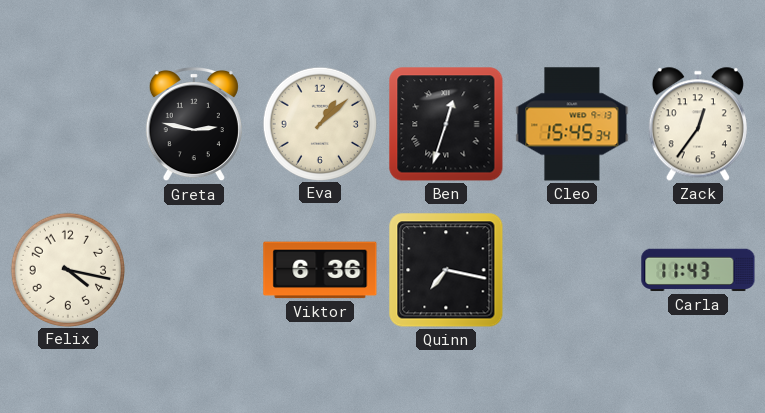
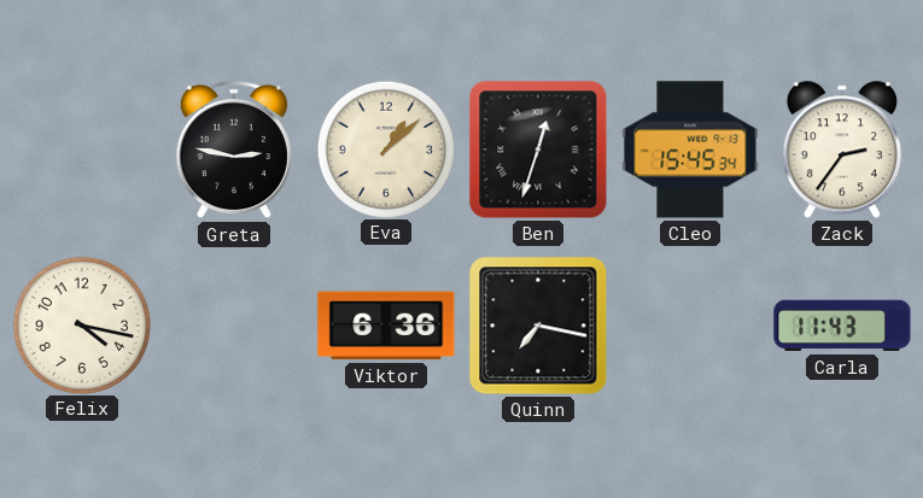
Zack: 12:36 -> 2:36
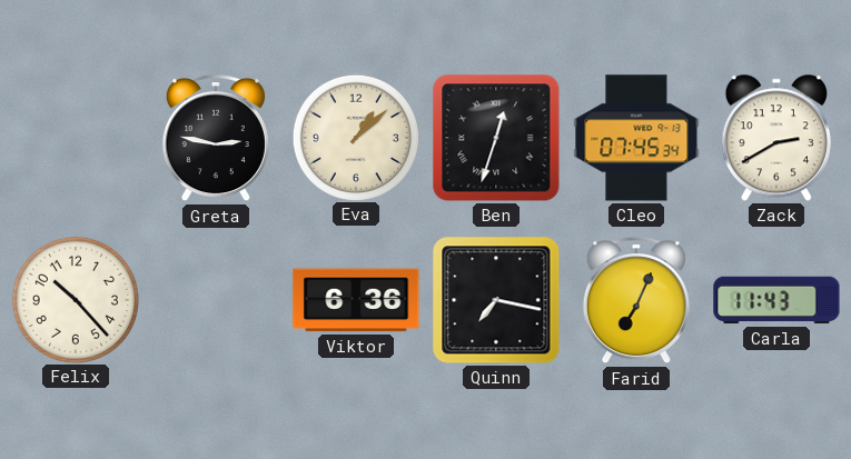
Cleo: 15:45 -> 07:45
Zack: 2:36 -> 2:40
Felix: 4:17 -> 10:23
Farid: none -> 7:04
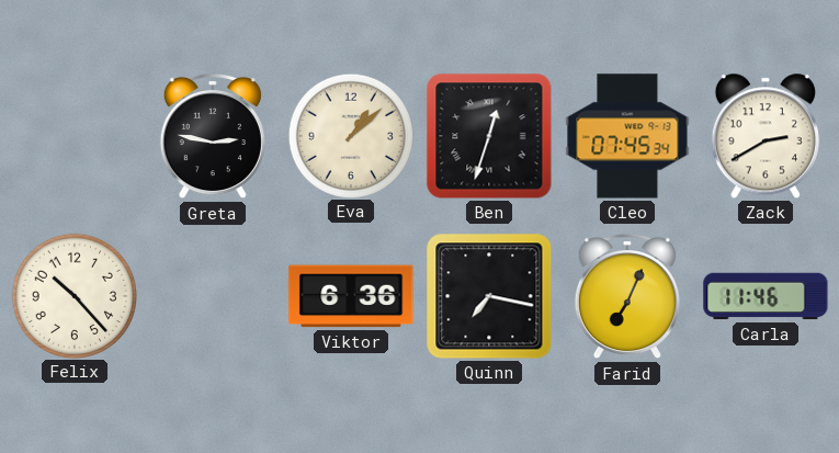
Carla: 11:43 -> 11:46
